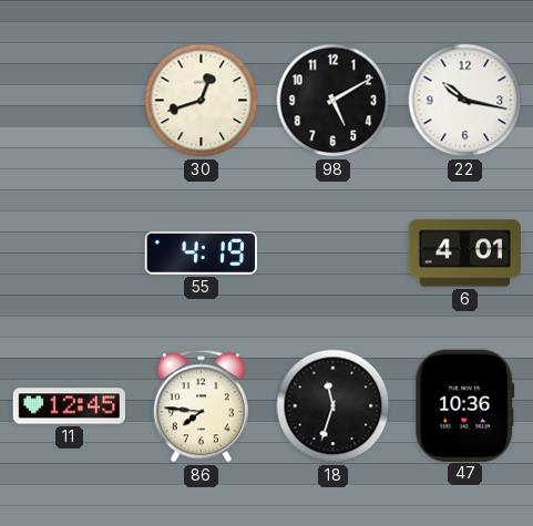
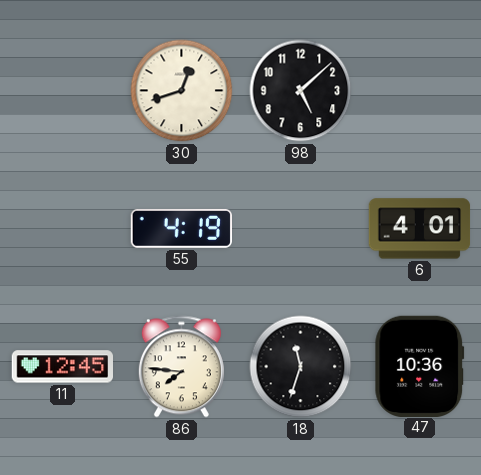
98: 5:10 -> 5:08
22: 10:17 -> none
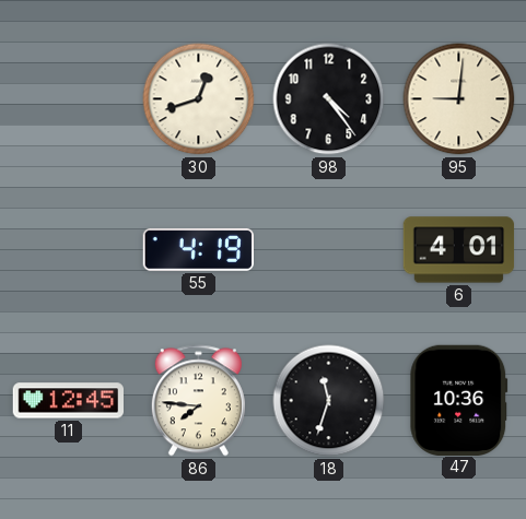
98: 5:08 -> 4:24
95: none -> 9:01
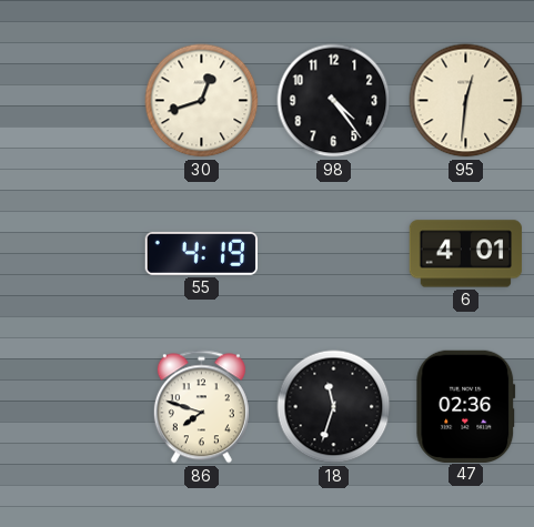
95: 9:01 -> 12:31
11: 12:45 -> none
86: 7:46 -> 7:48
47: 10:36 -> 02:36
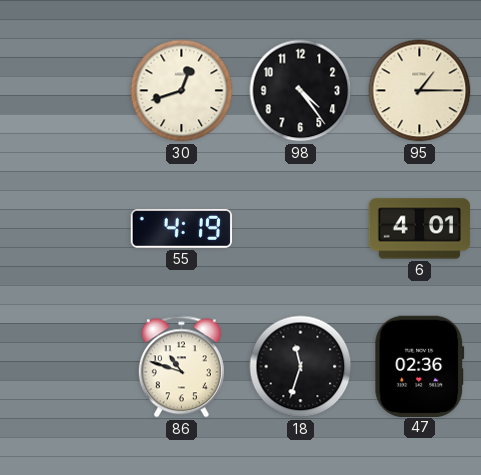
95: 12:31 -> 1:15
86: 7:48 -> 10:48
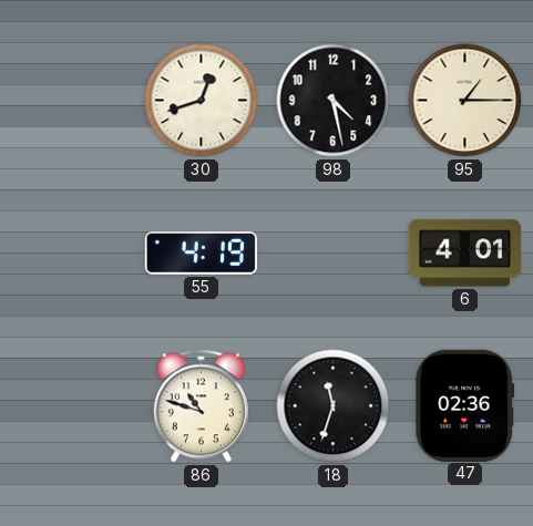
98: 4:24 -> 4:28
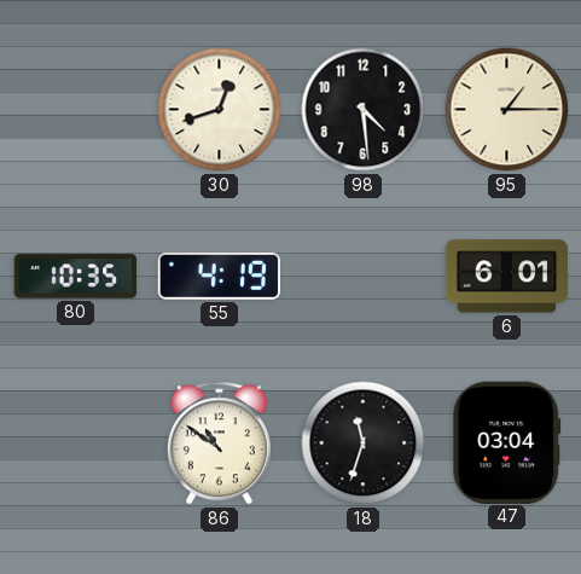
98: 4:28 -> 4:29
80: none -> 10:35
6: 4:01 -> 6:01
86: 10:48 -> 10:51
47: 02:36 -> 03:04
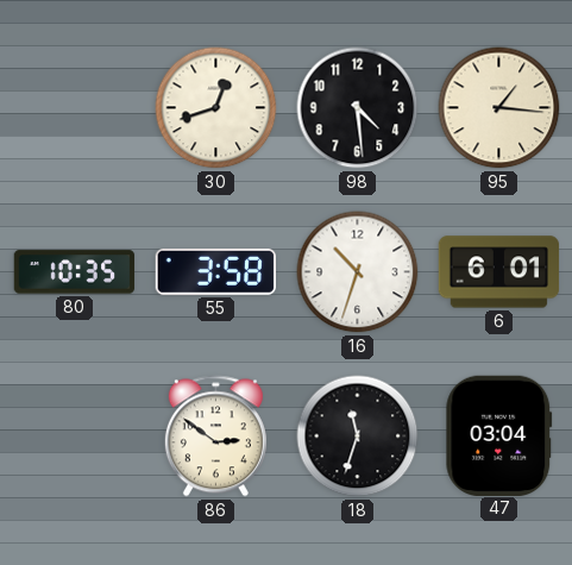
95: 1:15 -> 1:16
55: 4:19 -> 3:58
16: none -> 10:33
86: 10:51 -> 2:51
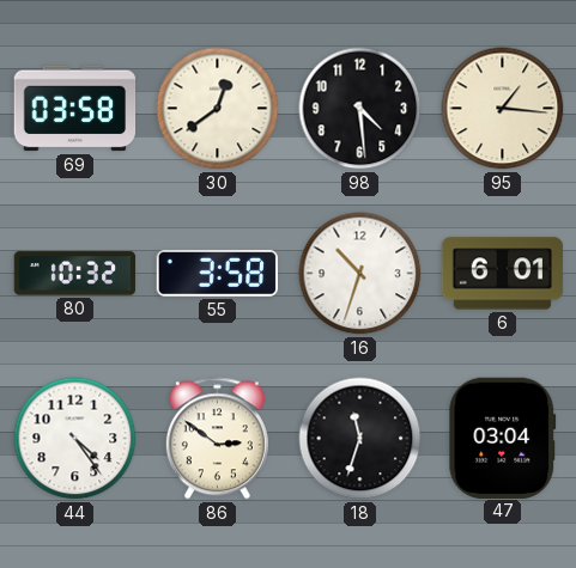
69: none -> 03:58
30: 12:42 -> 12:39
80: 10:35 -> 10:32
44: none -> 4:24
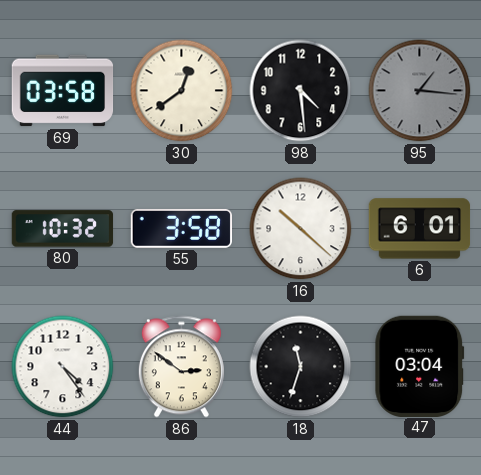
95 dial: cream -> grey
16: 10:33 -> 10:22
